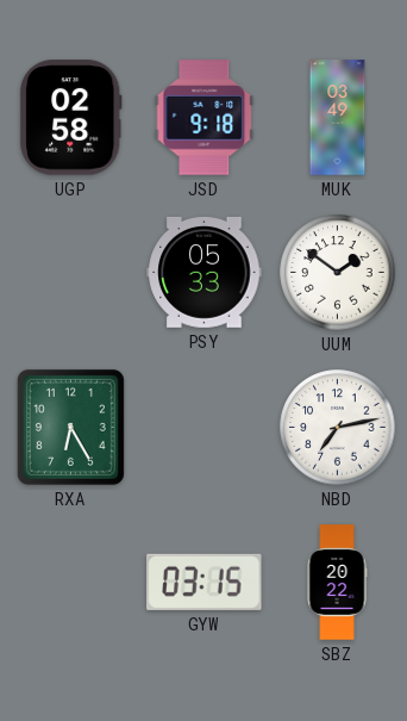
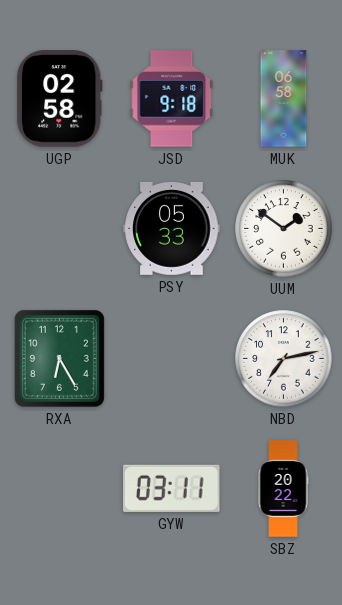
MUK: 03:49 -> 06:58
GYW: 03:15 -> 03:11
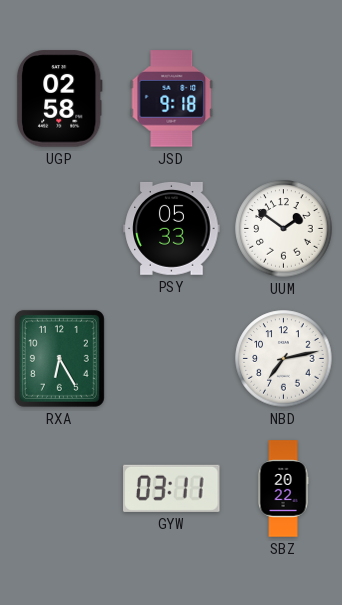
MUK: 06:58 -> none
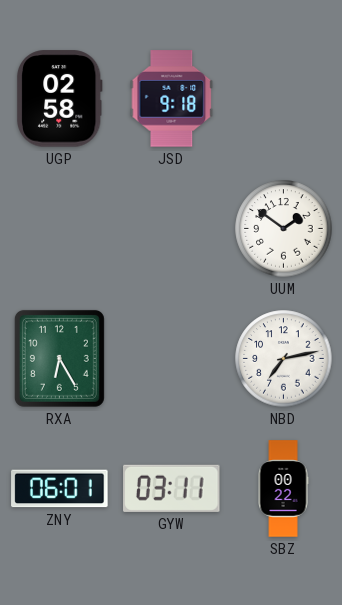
PSY: 05:33 -> none
ZNY: none -> 06:01
SBZ: 20:22 -> 00:22
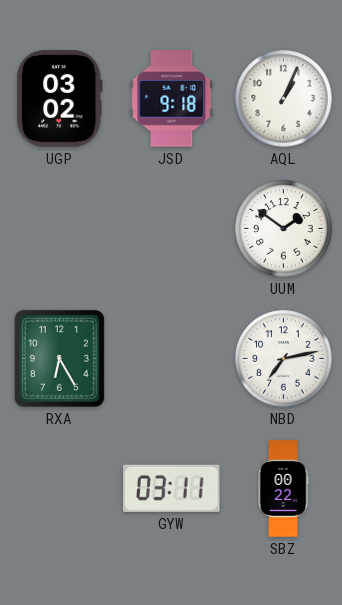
UGP: 02:58 -> 03:02
AQL: none -> 1:04
ZNY: 06:01 -> none
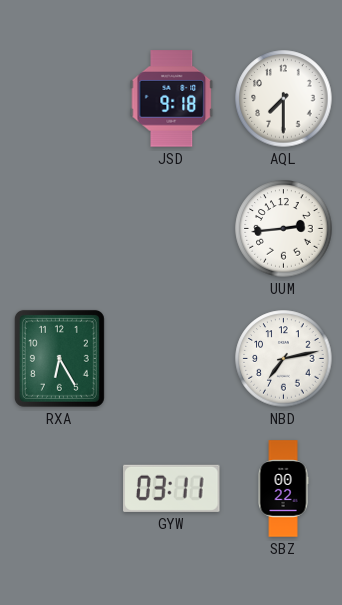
UGP: 03:02 -> none
AQL: 1:04 -> 7:30
UUM: 1:51 -> 2:44
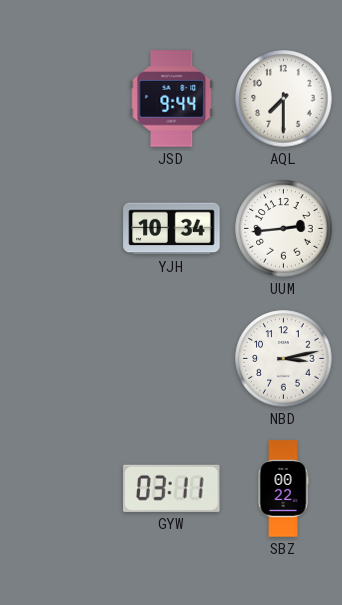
JSD: 9:18 -> 9:44
YJH: none -> 10:34
RXA: 6:25 -> none
NBD: 7:13 -> 3:13
